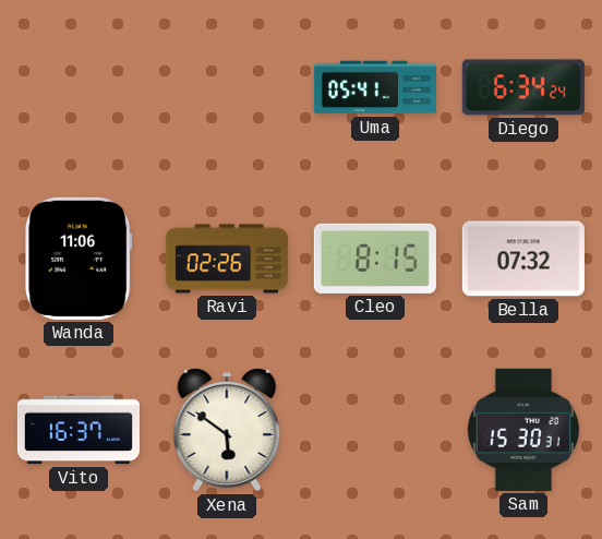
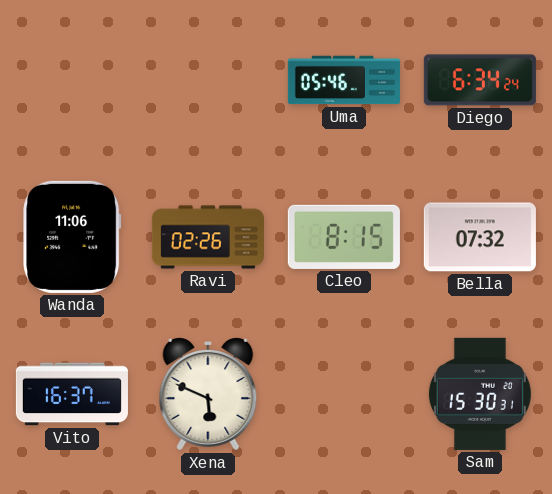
Uma: 05:41 -> 05:46
Xena: 5:51 -> 5:49
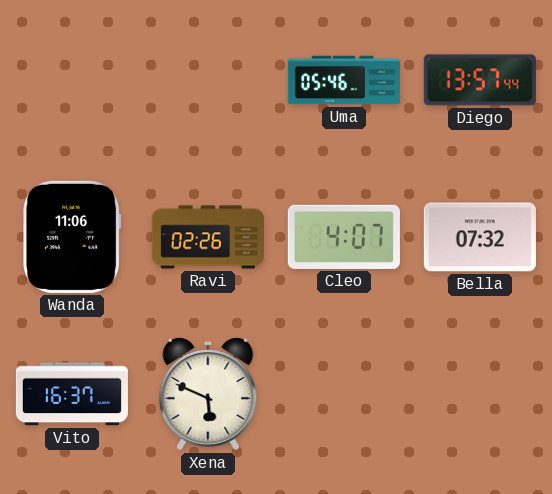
Diego: 6:34 -> 13:57
Cleo: 8:15 -> 4:07
Sam: 15:30 -> none
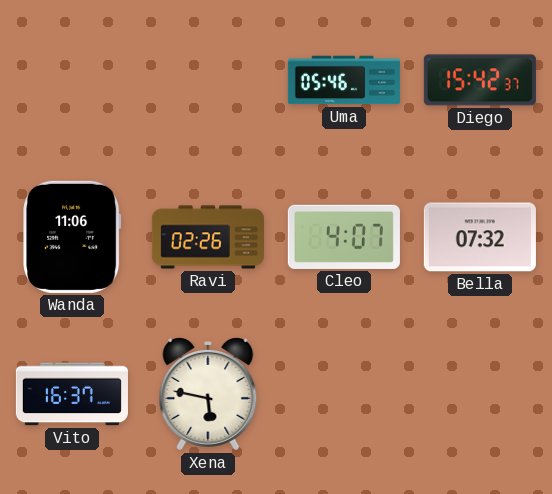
Diego: 13:57 -> 15:42
Xena: 5:49 -> 5:47
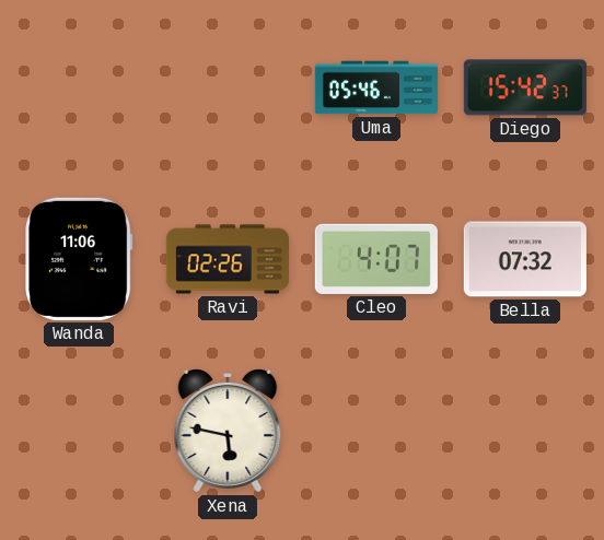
Vito: 16:37 -> none
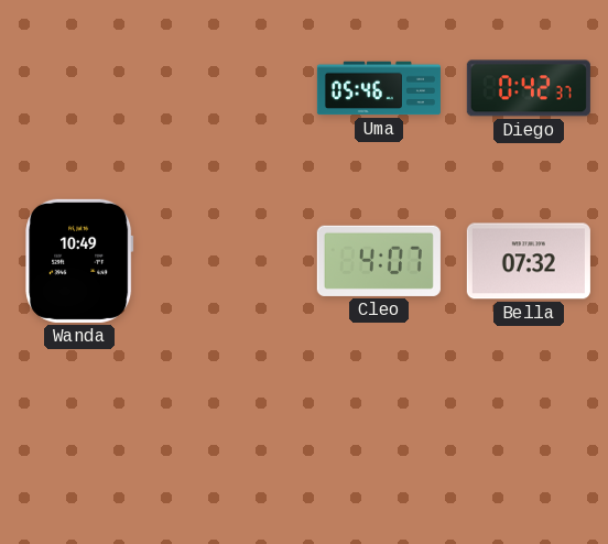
Diego: 15:42 -> 0:42
Wanda: 11:06 -> 10:49
Ravi: 02:26 -> none
Xena: 5:47 -> none
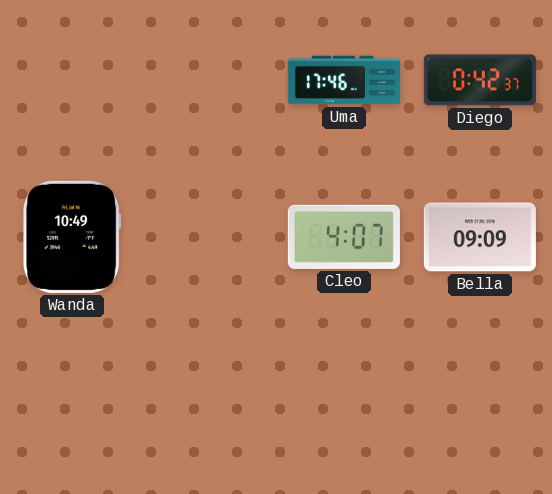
Uma: 05:46 -> 17:46
Bella: 07:32 -> 09:09
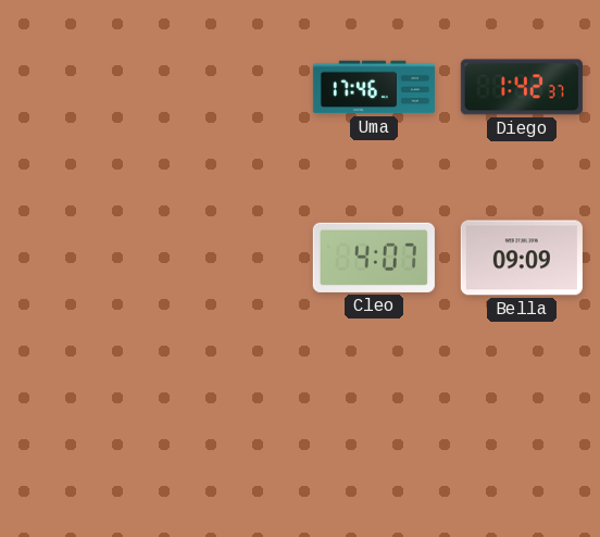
Diego: 0:42 -> 1:42
Wanda: 10:49 -> none
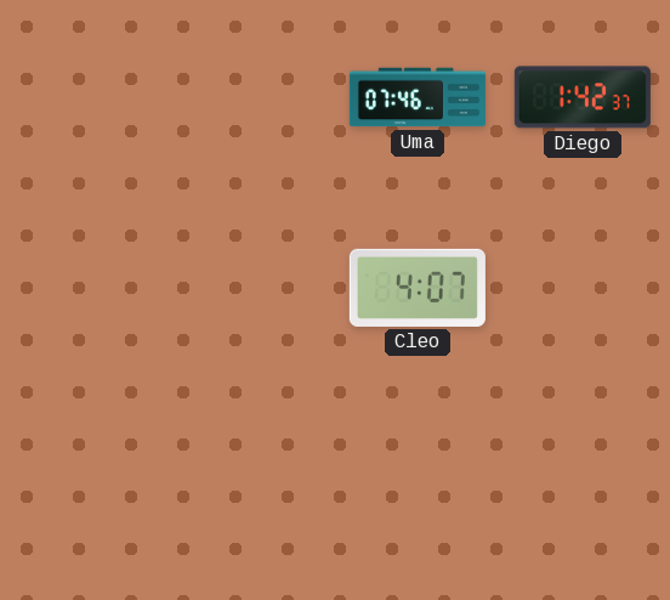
Uma: 17:46 -> 07:46
Bella: 09:09 -> none
